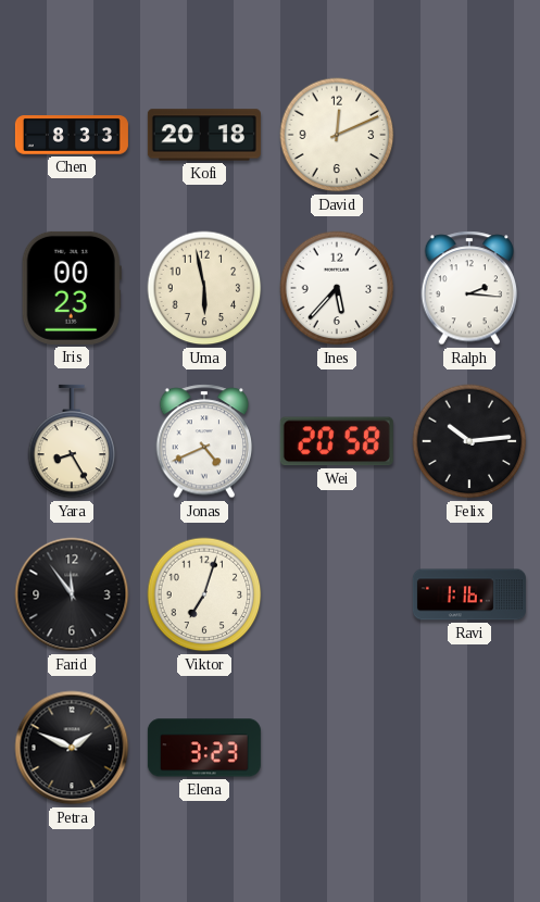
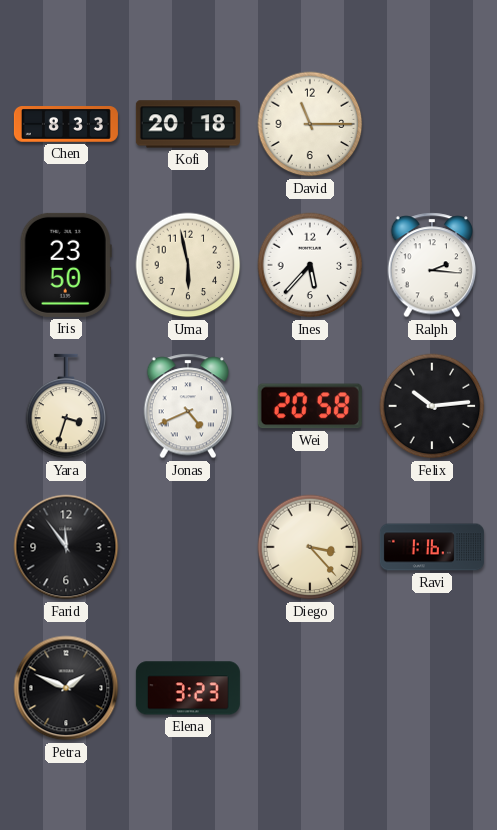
David: 12:11 -> 11:15
Iris: 00:23 -> 23:50
Yara: 8:25 -> 3:33
Viktor: 7:03 -> none
Diego: none -> 3:23
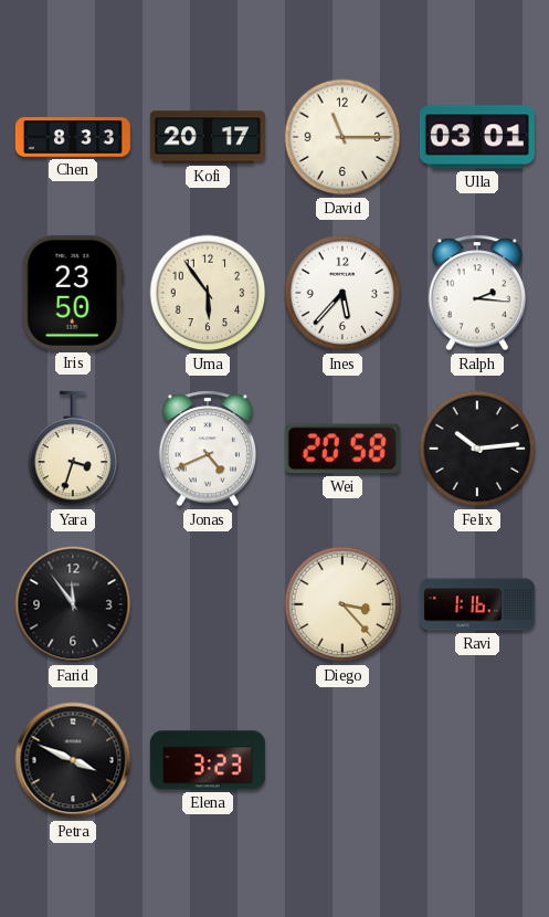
Kofi: 20:18 -> 20:17
Ulla: none -> 03:01
Uma: 5:58 -> 5:54
Petra: 1:49 -> 3:49
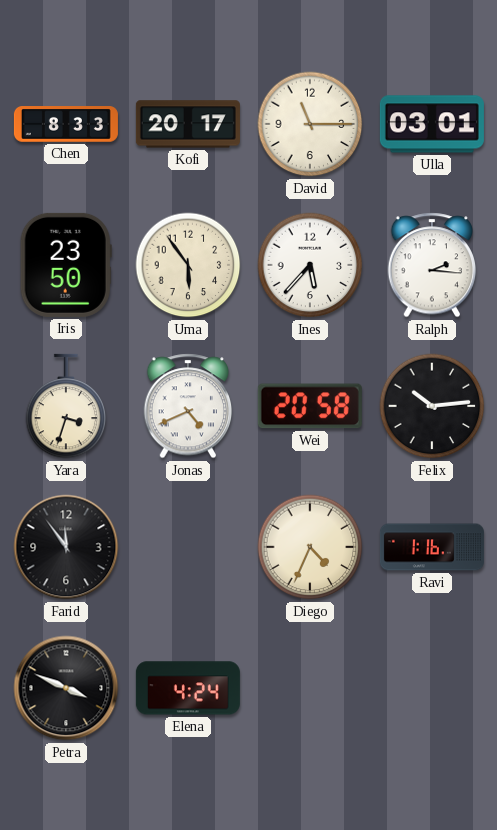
Diego: 3:23 -> 4:34
Elena: 3:23 -> 4:24
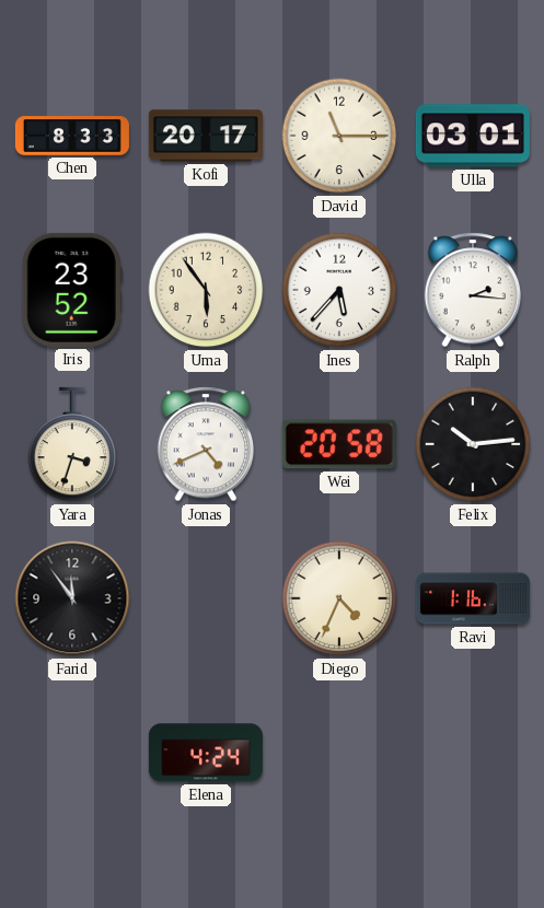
Iris: 23:50 -> 23:52
Petra: 3:49 -> none
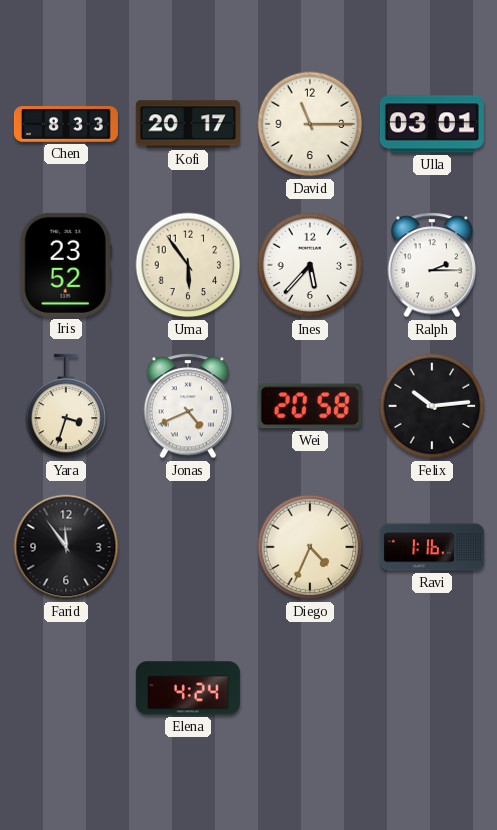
Ralph: 2:16 -> 2:15
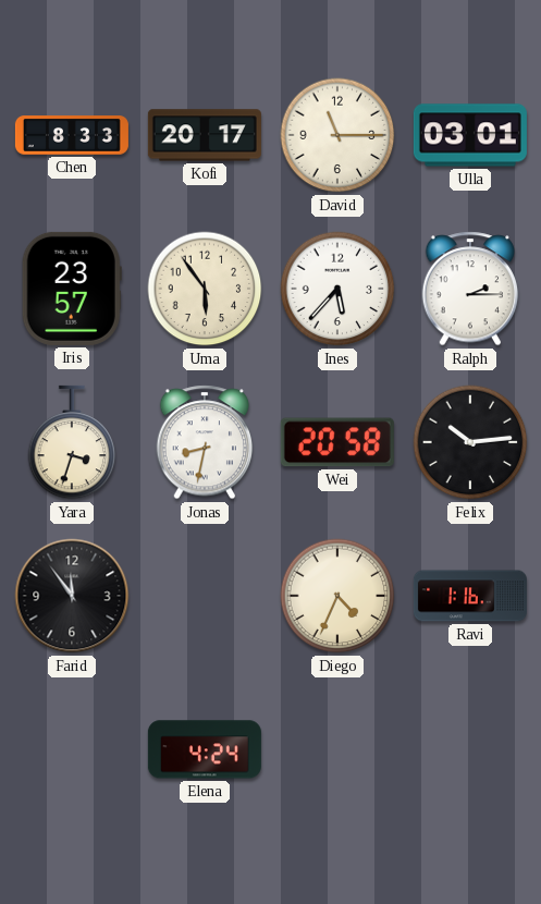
Iris: 23:52 -> 23:57
Jonas: 4:41 -> 8:32
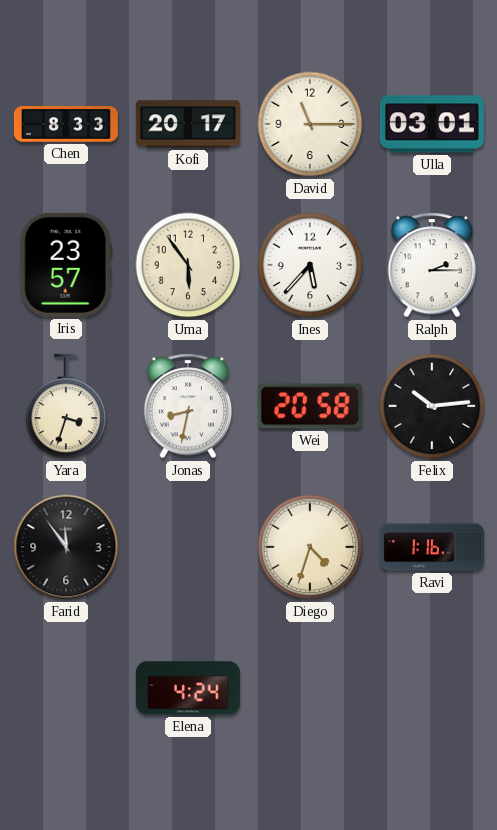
Diego: 4:34 -> 4:33
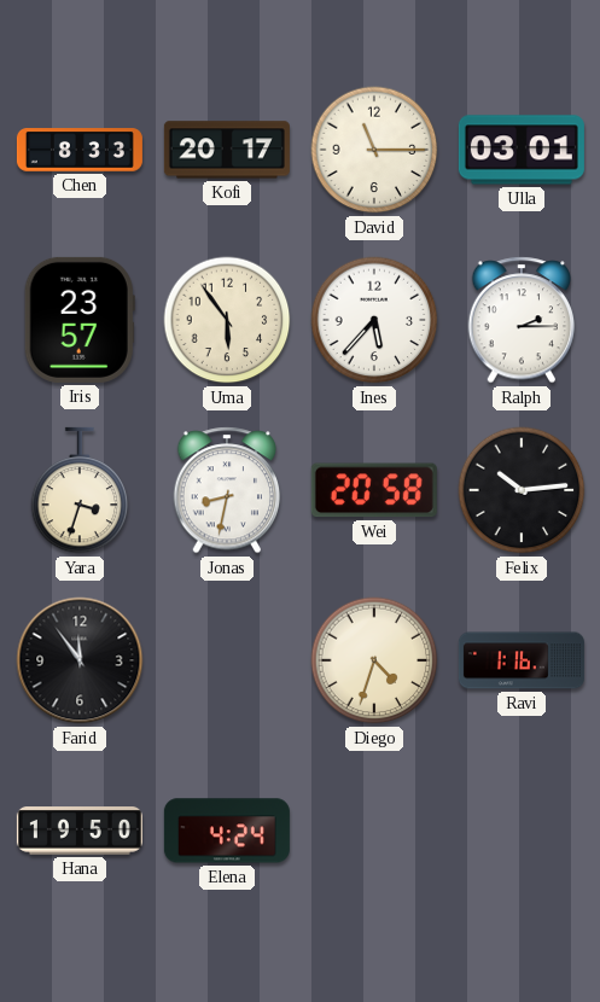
Hana: none -> 19:50
